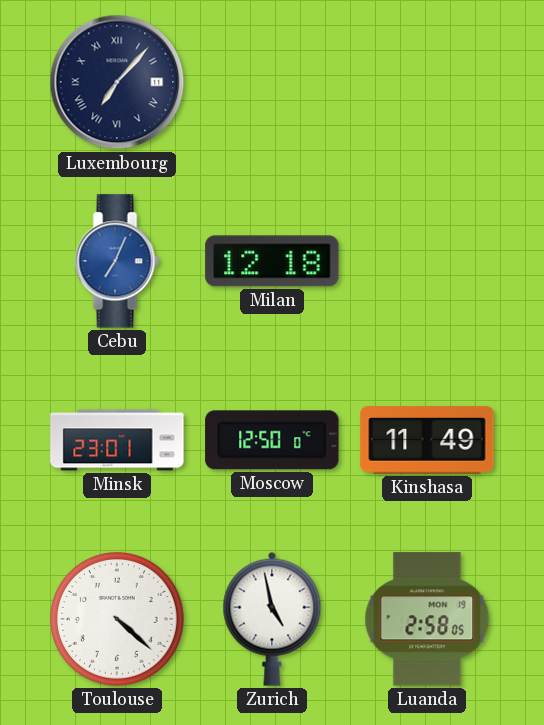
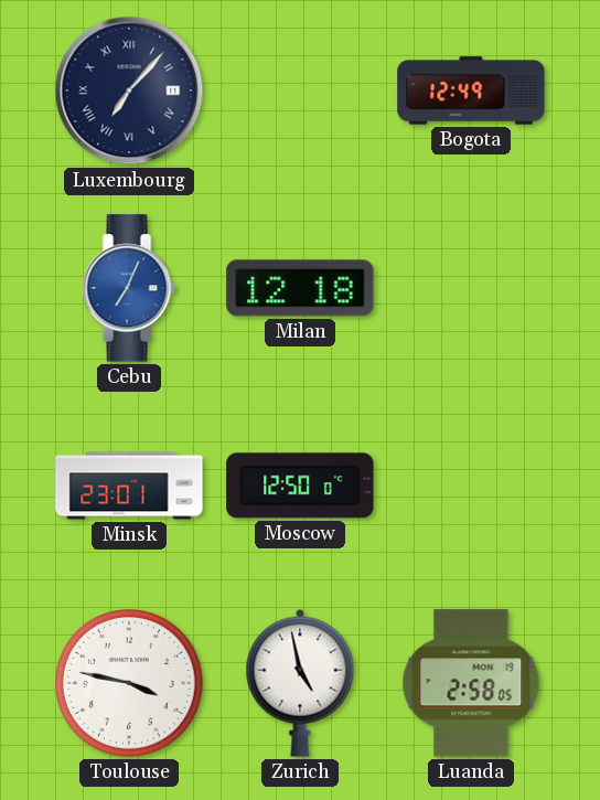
Bogota: none -> 12:49
Kinshasa: 11:49 -> none
Toulouse: 4:22 -> 3:47
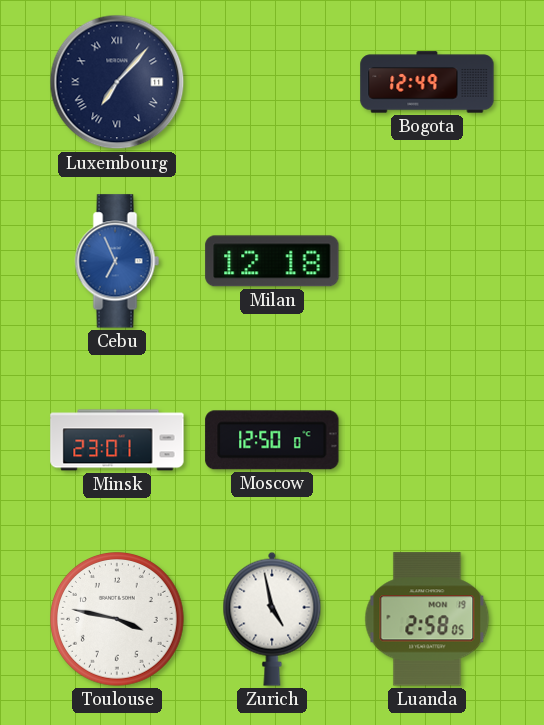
Cebu: 7:04 -> 6:56
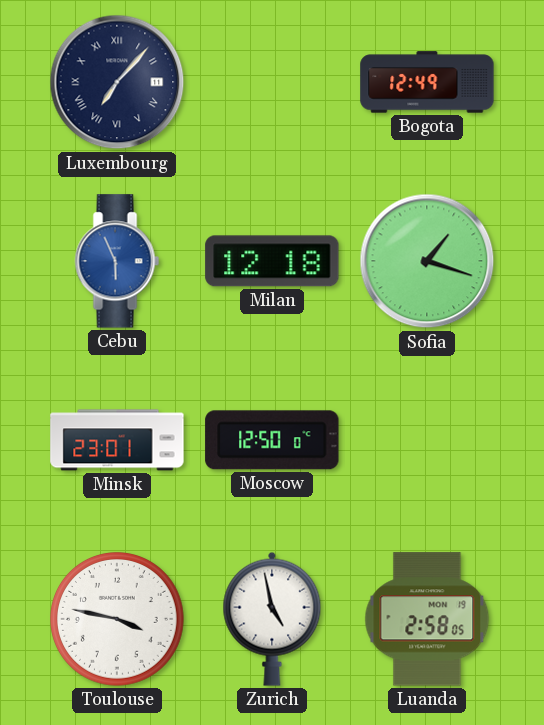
Cebu: 6:56 -> 5:56
Sofia: none -> 1:18
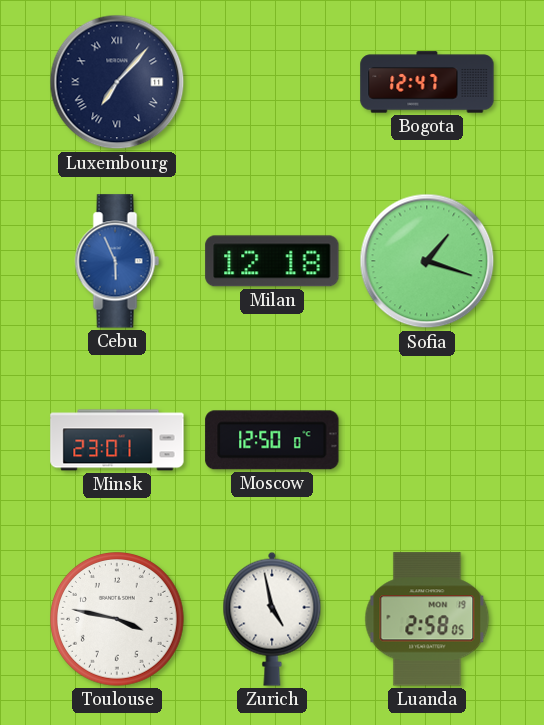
Bogota: 12:49 -> 12:47
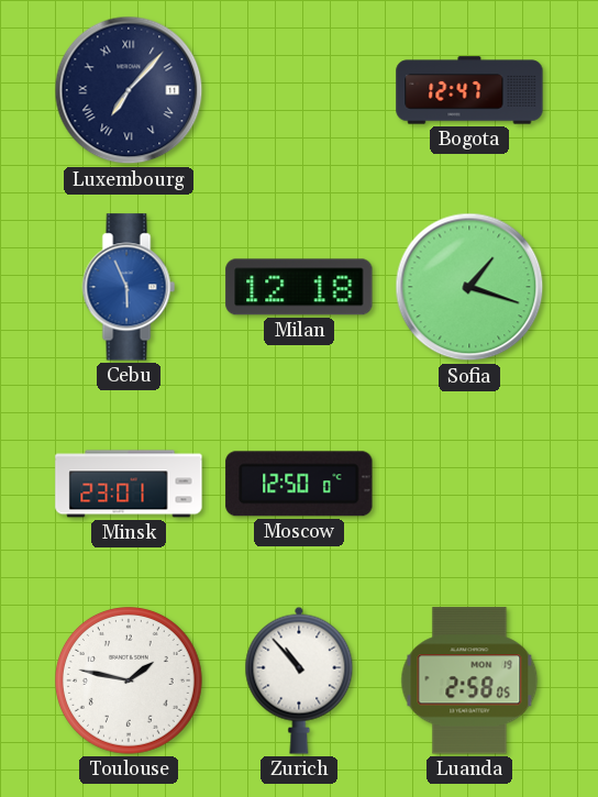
Toulouse: 3:47 -> 1:47
Zurich: 4:58 -> 10:53
